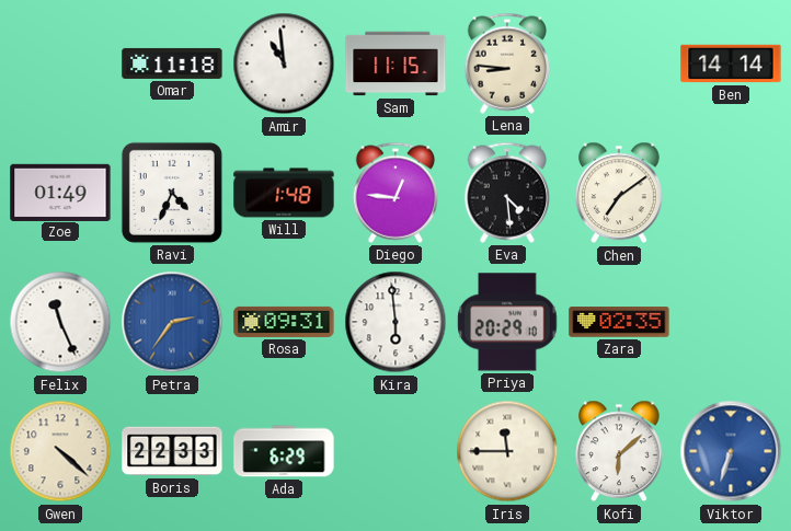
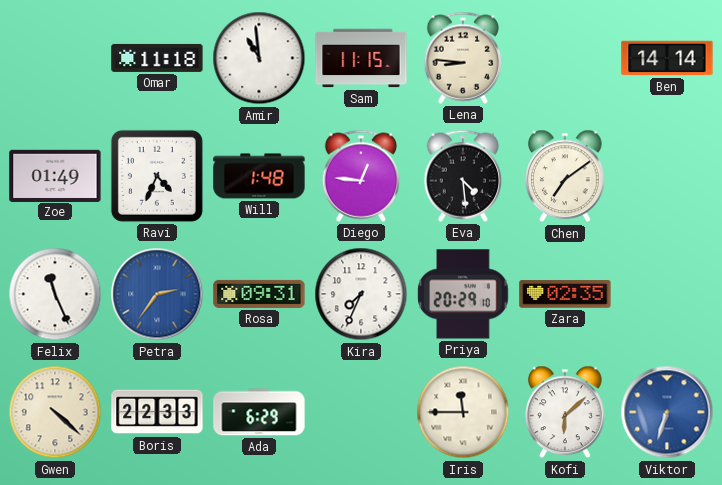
Kira: 5:59 -> 7:34
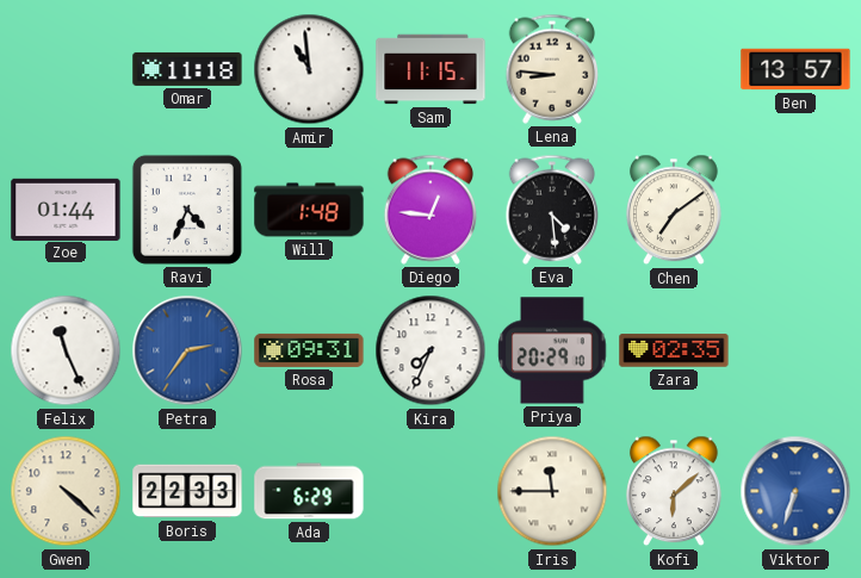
Ben: 14:14 -> 13:57
Zoe: 01:49 -> 01:44
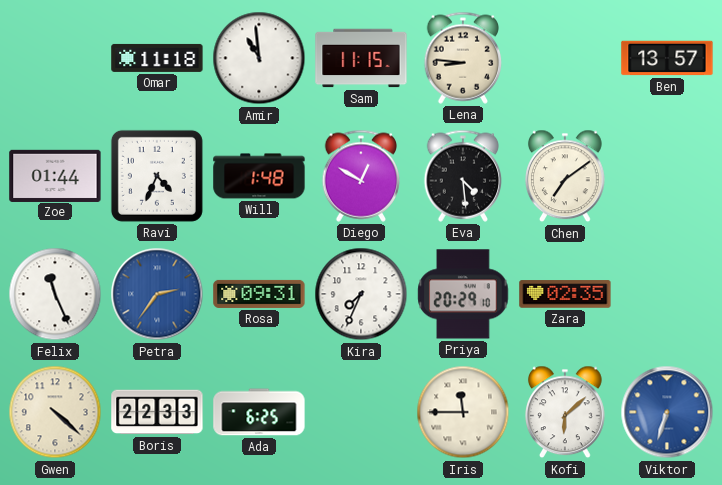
Diego: 12:46 -> 12:50
Ada: 6:29 -> 6:25
